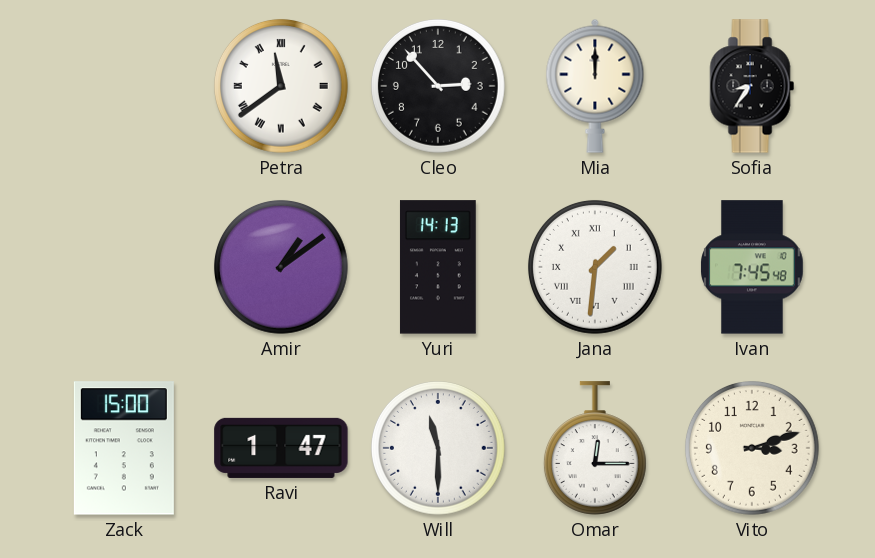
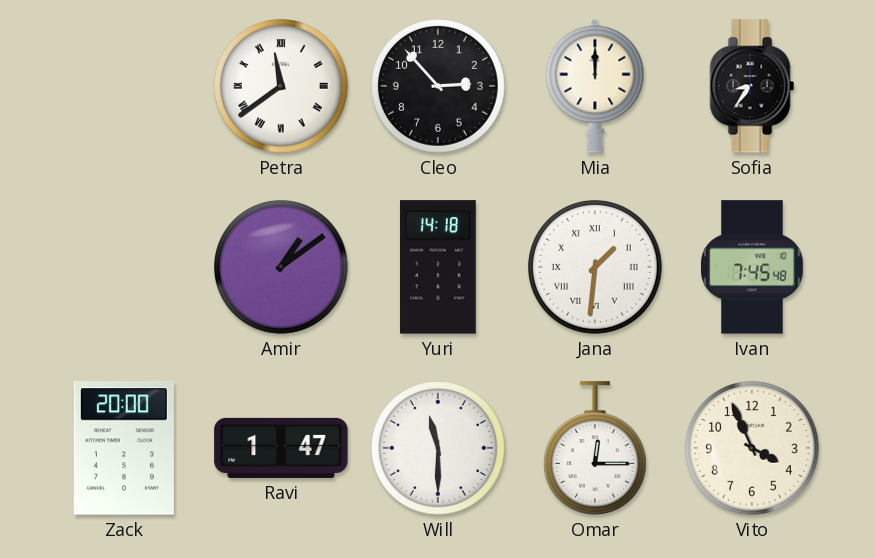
Yuri: 14:13 -> 14:18
Zack: 15:00 -> 20:00
Vito: 3:12 -> 3:56
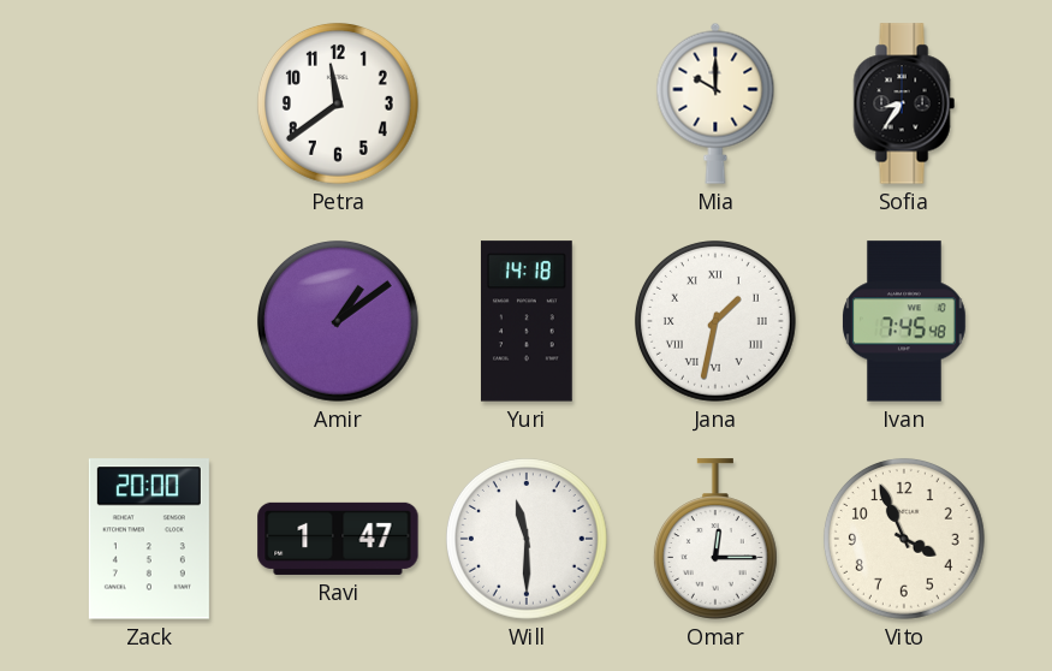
Petra numerals: Roman -> Arabic
Cleo: 2:53 -> none
Mia: 12:00 -> 10:00
Jana: 1:31 -> 1:32
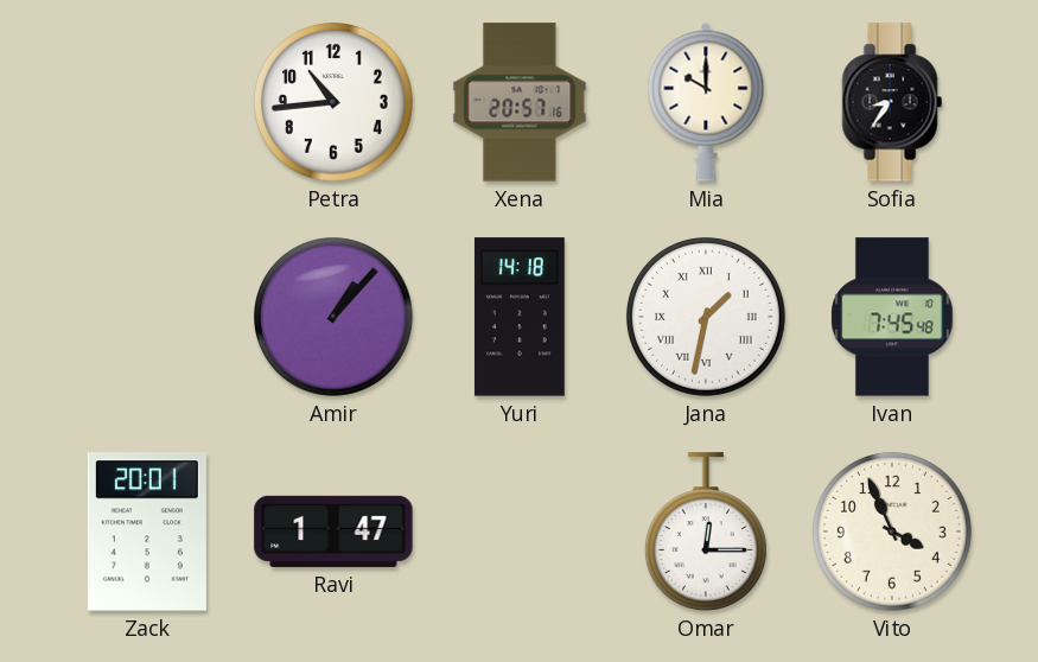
Petra: 11:39 -> 10:44
Xena: none -> 20:57
Amir: 1:09 -> 1:07
Zack: 20:00 -> 20:01
Will: 11:30 -> none
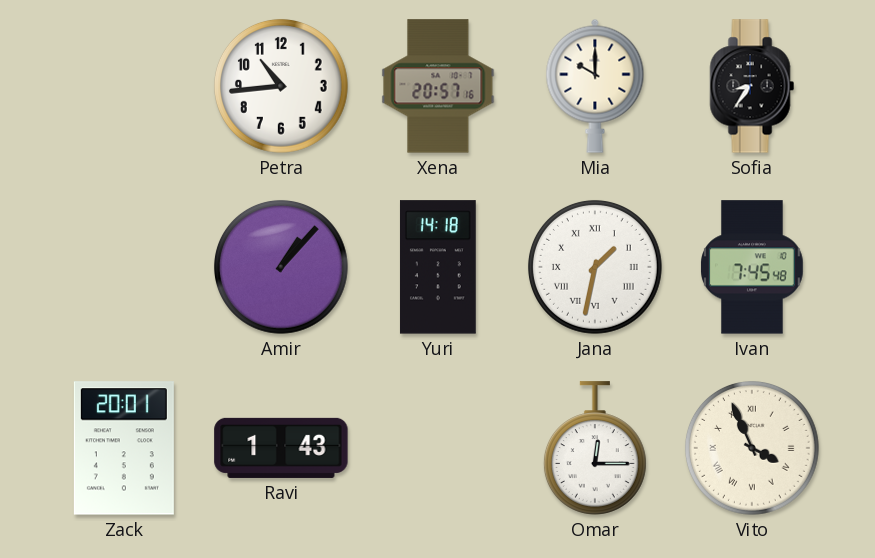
Ravi: 1:47 -> 1:43
Vito numerals: Arabic -> Roman
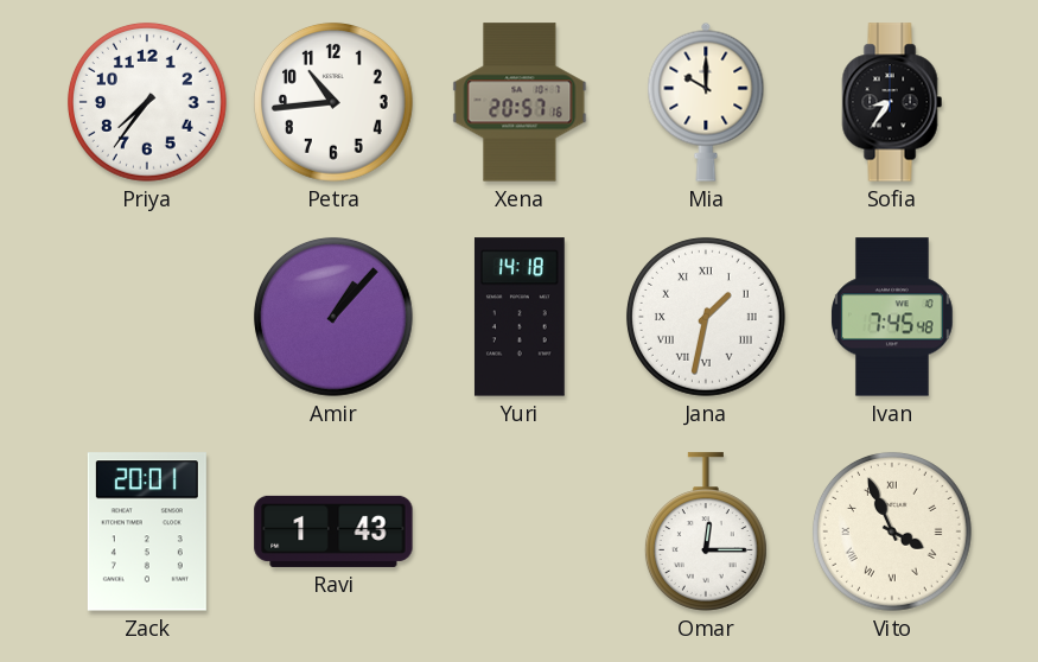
Priya: none -> 7:36
